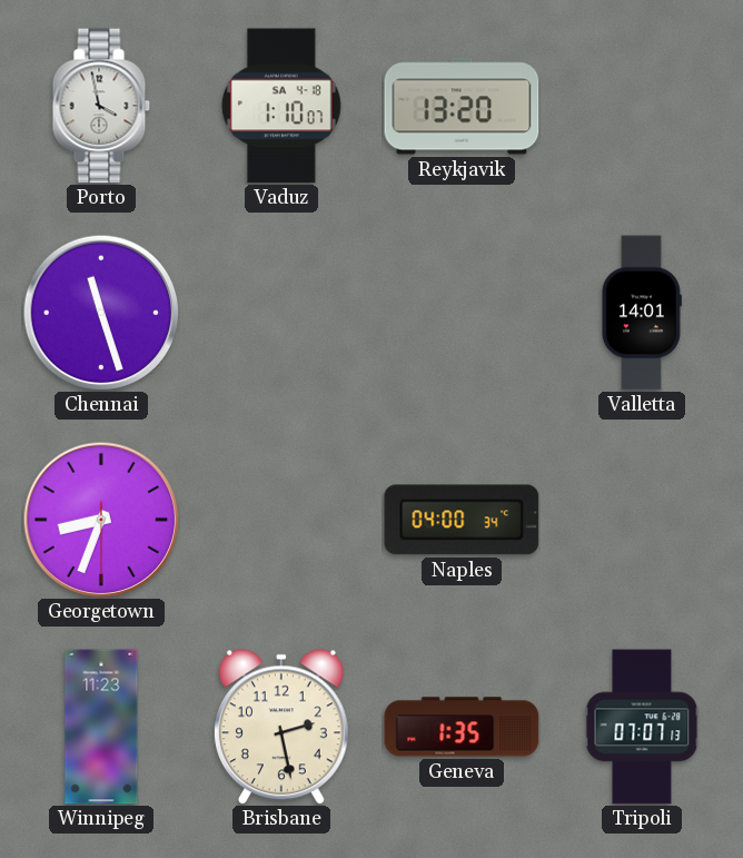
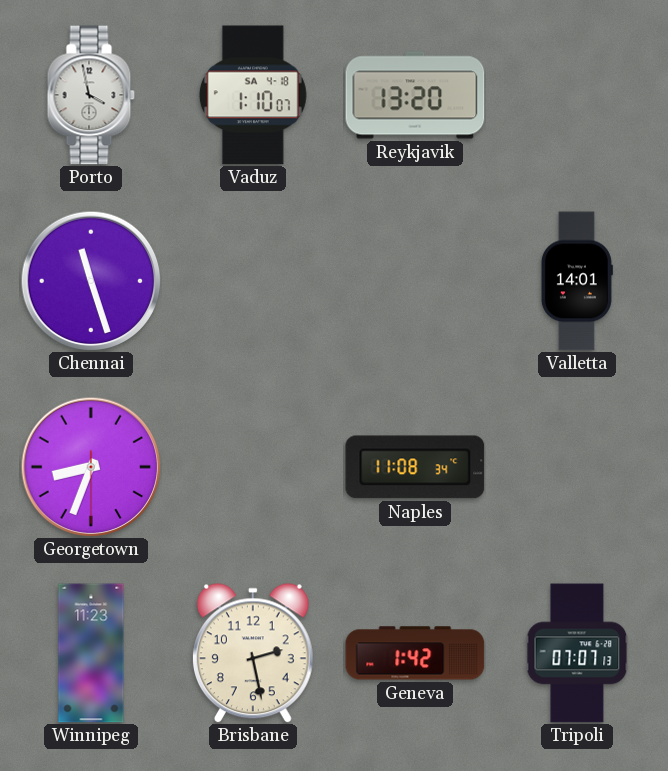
Naples: 04:00 -> 11:08
Geneva: 1:35 -> 1:42
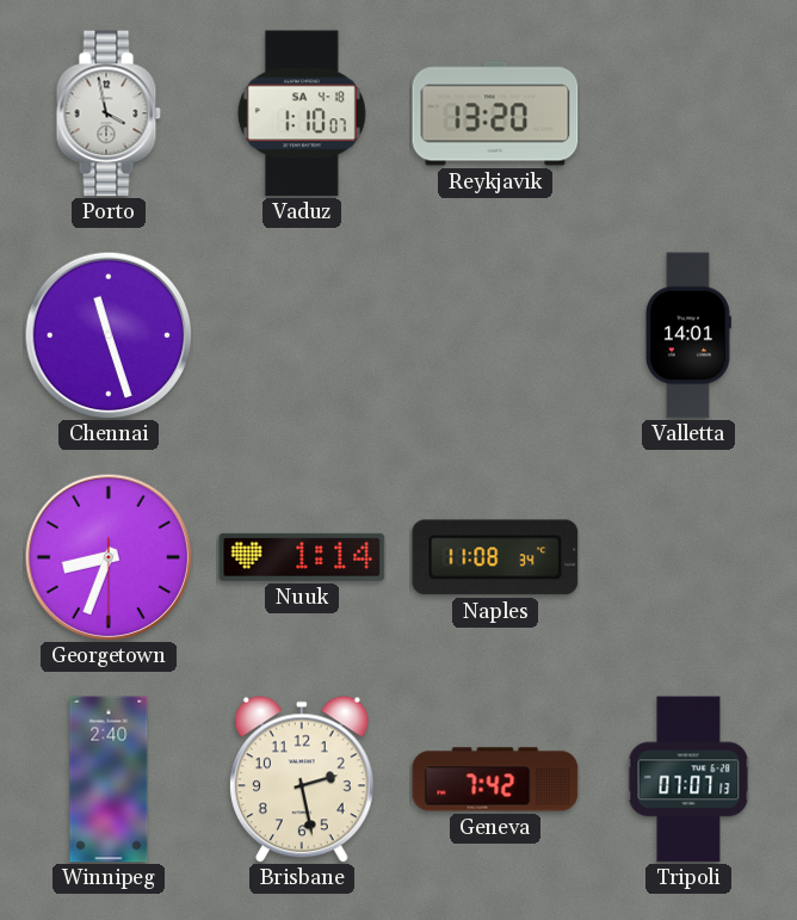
Nuuk: none -> 1:14
Winnipeg: 11:23 -> 2:40
Geneva: 1:42 -> 7:42
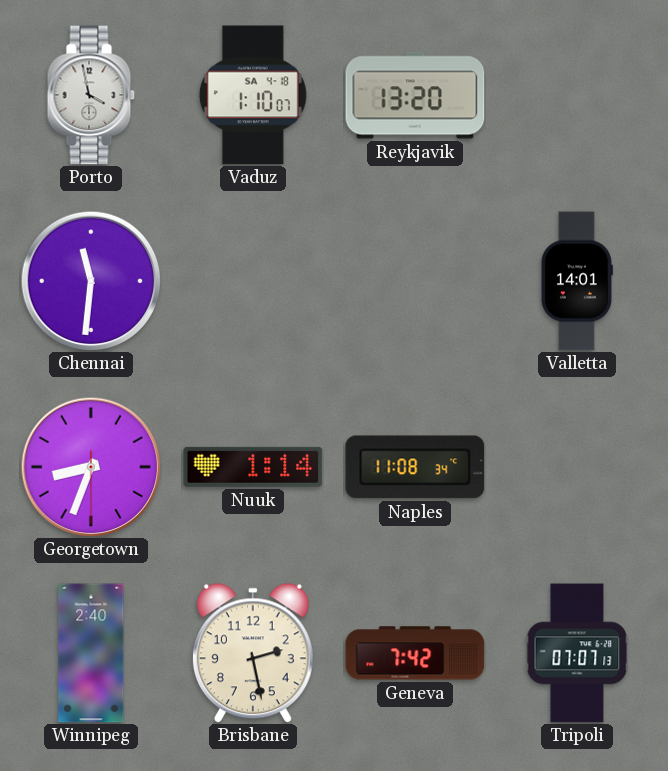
Chennai: 11:27 -> 11:31
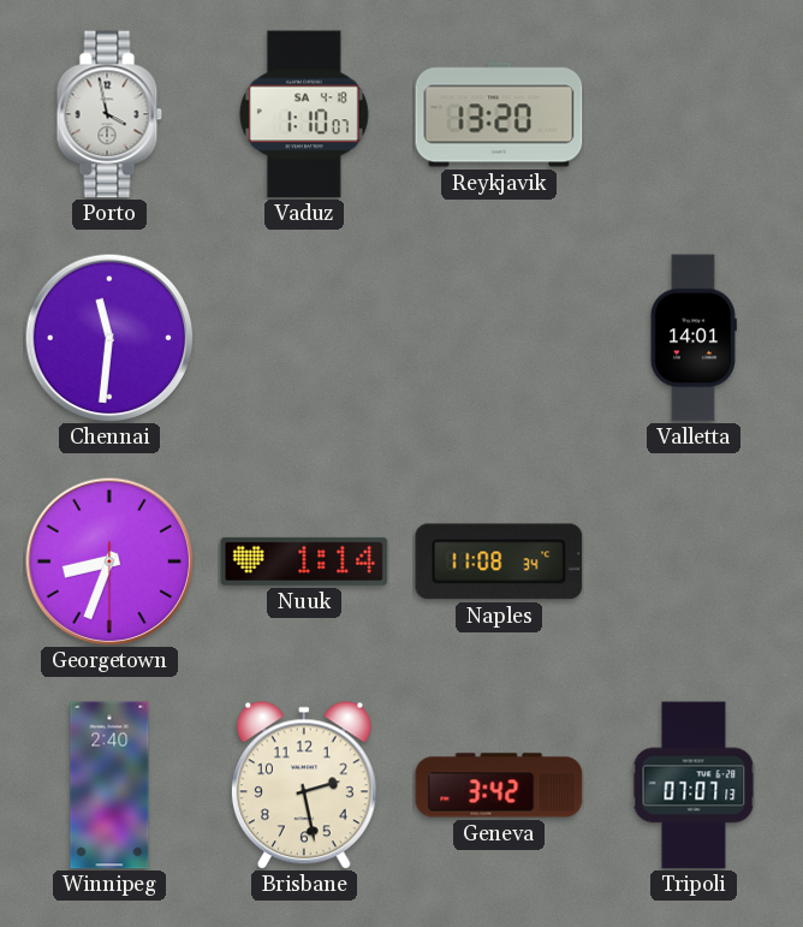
Geneva: 7:42 -> 3:42
